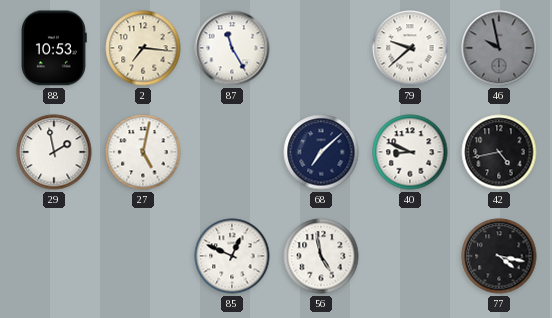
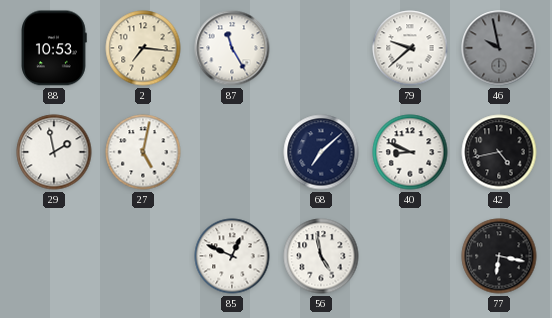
77: 4:17 -> 6:17
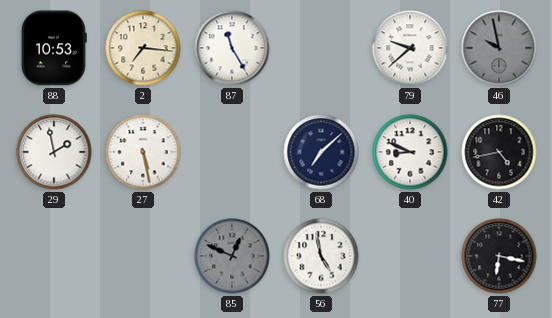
27: 5:02 -> 5:28
85 dial: white -> grey
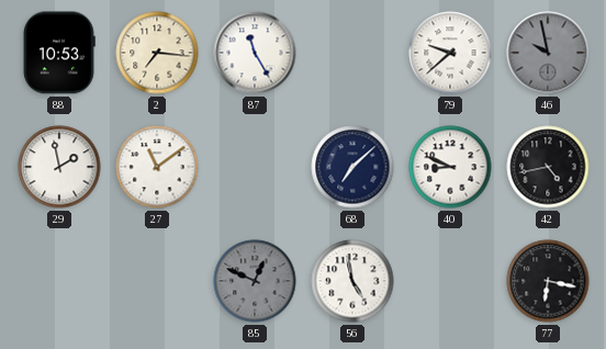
27: 5:28 -> 11:09
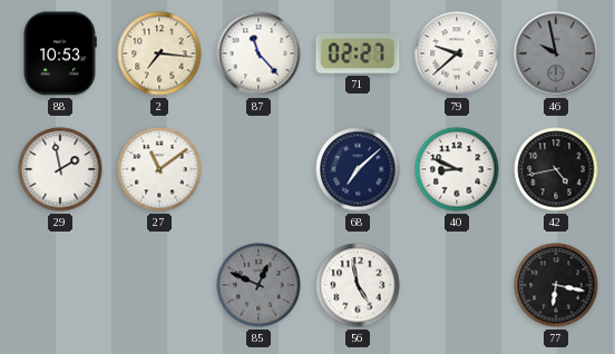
87: 11:25 -> 11:23
71: none -> 02:27
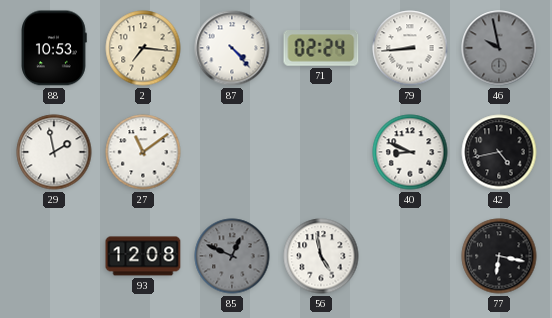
87: 11:23 -> 4:23
71: 02:27 -> 02:24
79: 9:38 -> 8:44
68: 7:08 -> none
93: none -> 12:08
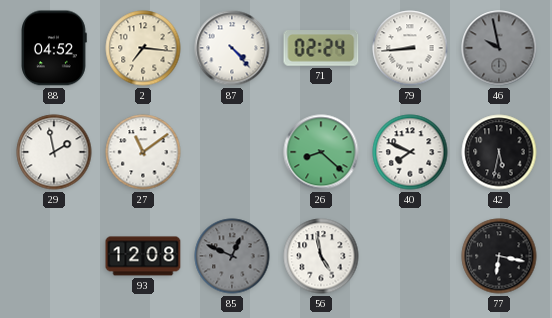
88: 10:53 -> 04:52
26: none -> 8:22
40: 8:49 -> 7:49
42: 4:43 -> 5:32
